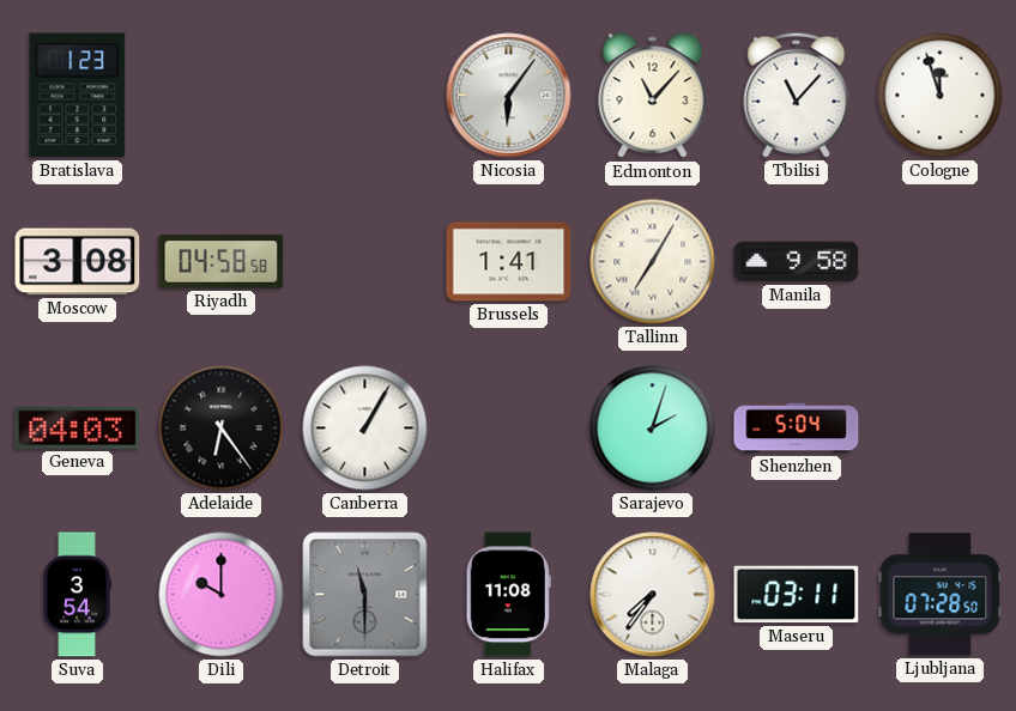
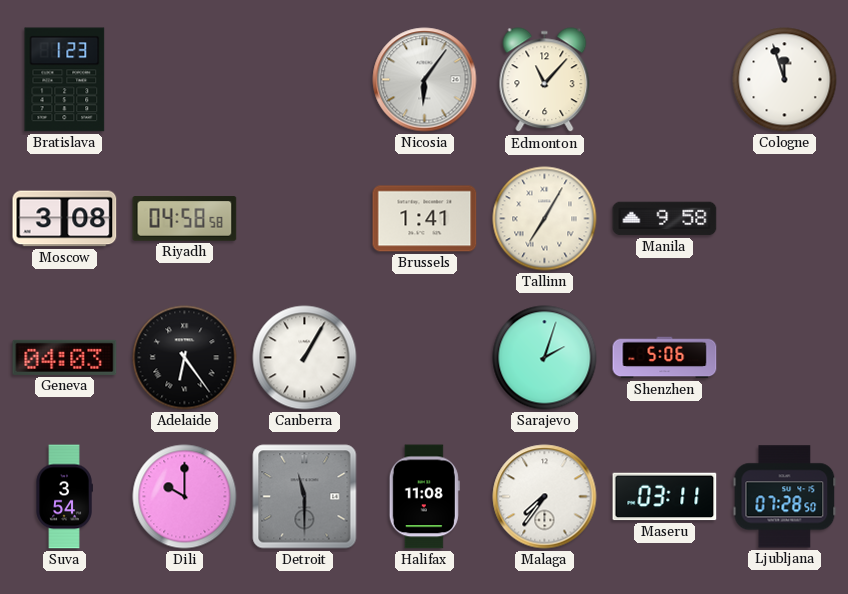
Tbilisi: 11:07 -> none
Shenzhen: 5:04 -> 5:06
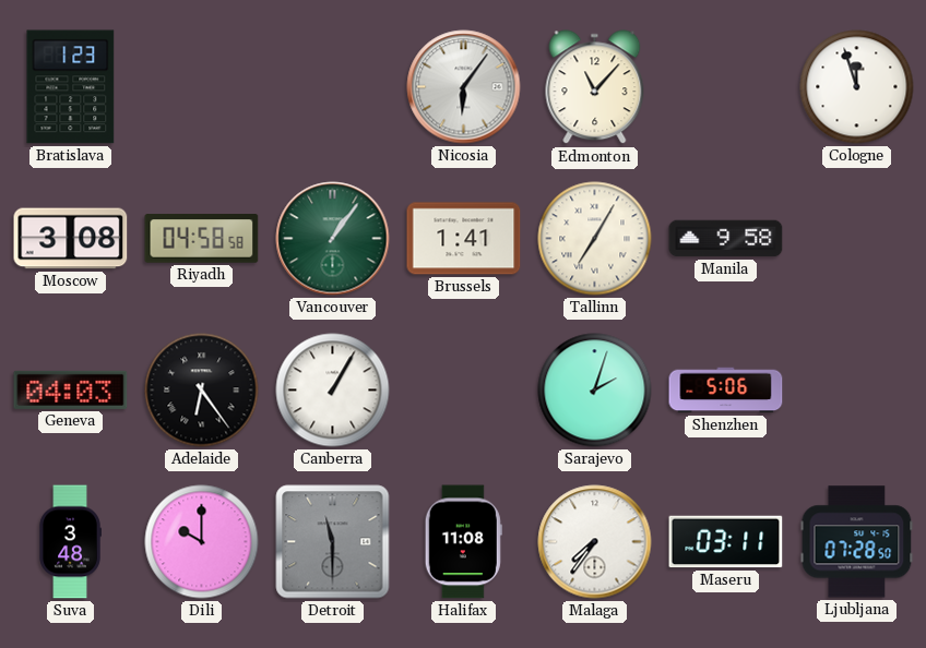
Vancouver: none -> 1:06
Suva: 3:54 -> 3:48
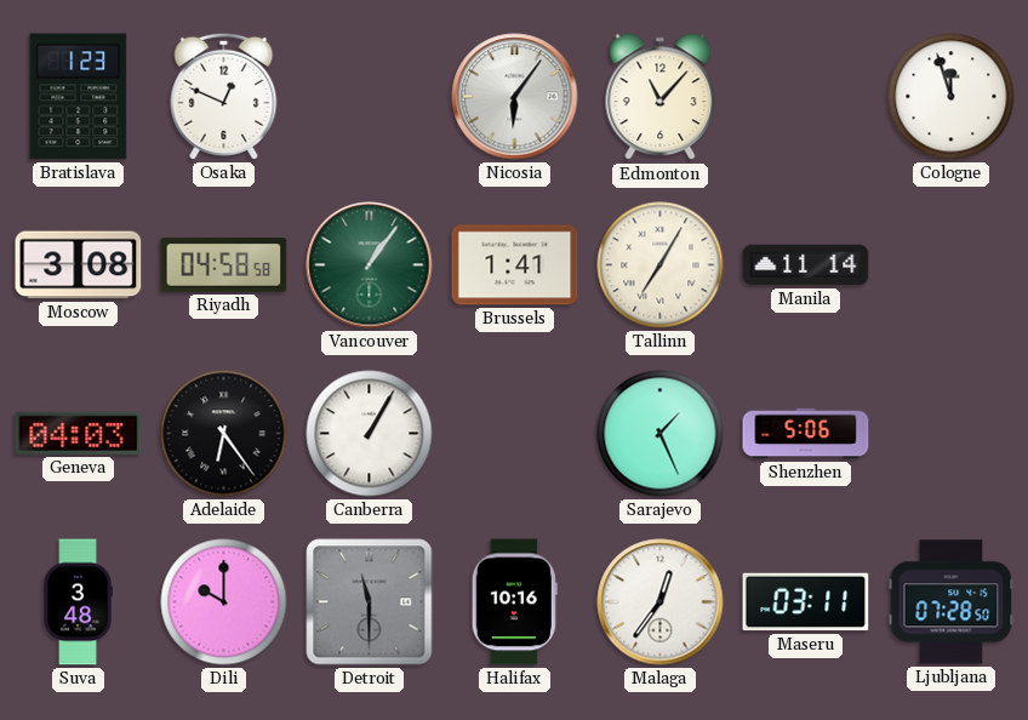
Osaka: none -> 12:49
Manila: 9:58 -> 11:14
Sarajevo: 2:03 -> 1:26
Halifax: 11:08 -> 10:16
Malaga: 7:36 -> 12:36
